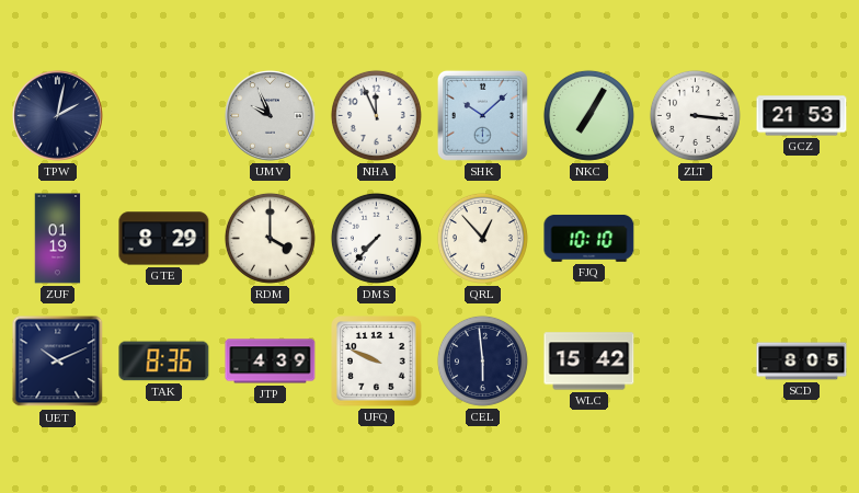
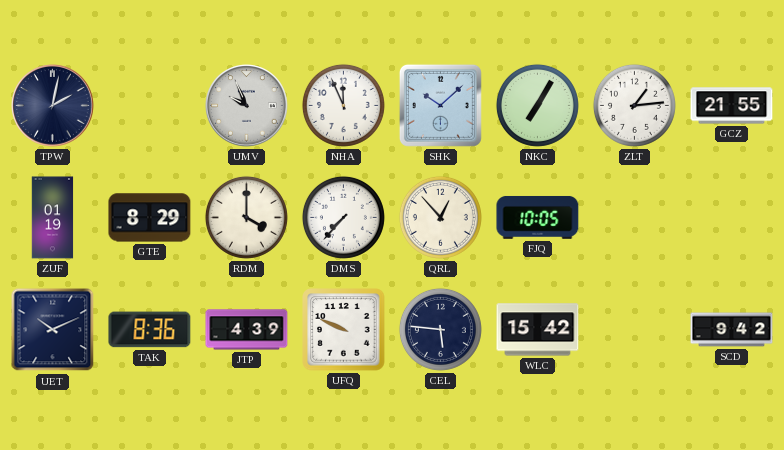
ZLT: 3:16 -> 1:14
GCZ: 21:53 -> 21:55
FJQ: 10:10 -> 10:05
CEL: 5:59 -> 5:46
SCD: 8:05 -> 9:42
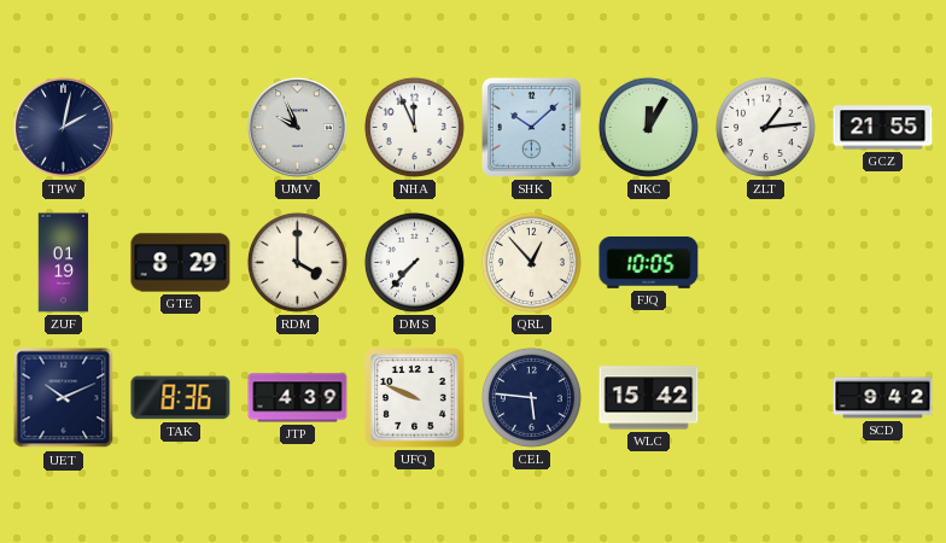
NKC: 7:05 -> 12:05
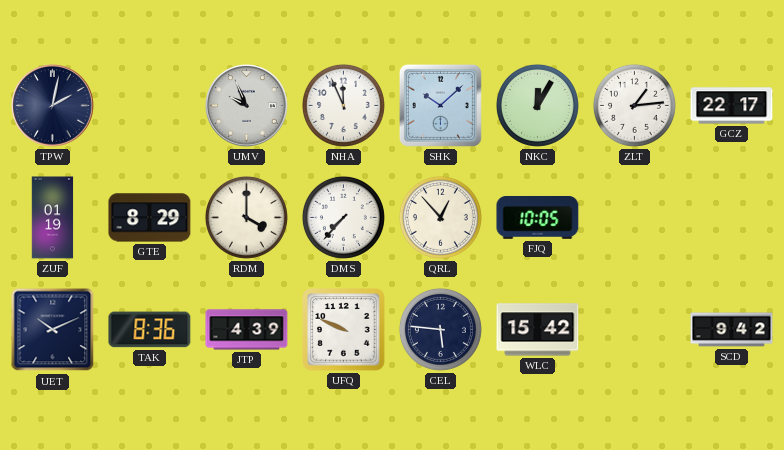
GCZ: 21:55 -> 22:17
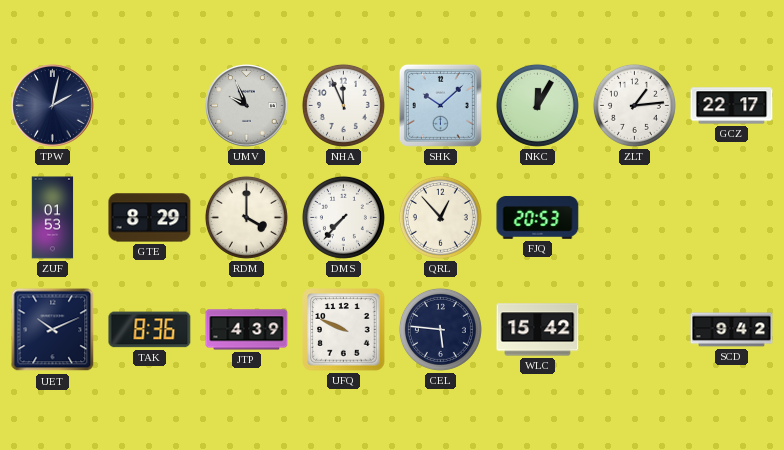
ZUF: 01:19 -> 01:53
FJQ: 10:05 -> 20:53
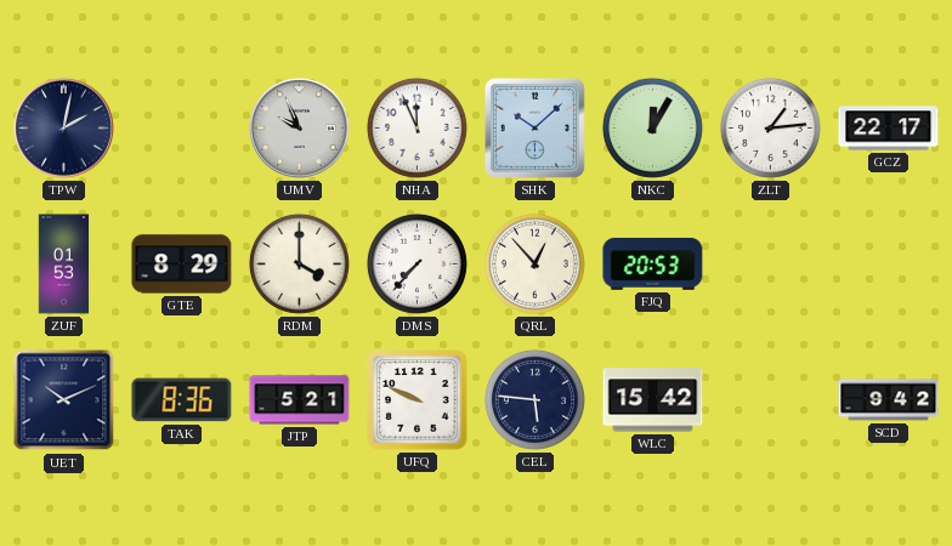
JTP: 4:39 -> 5:21
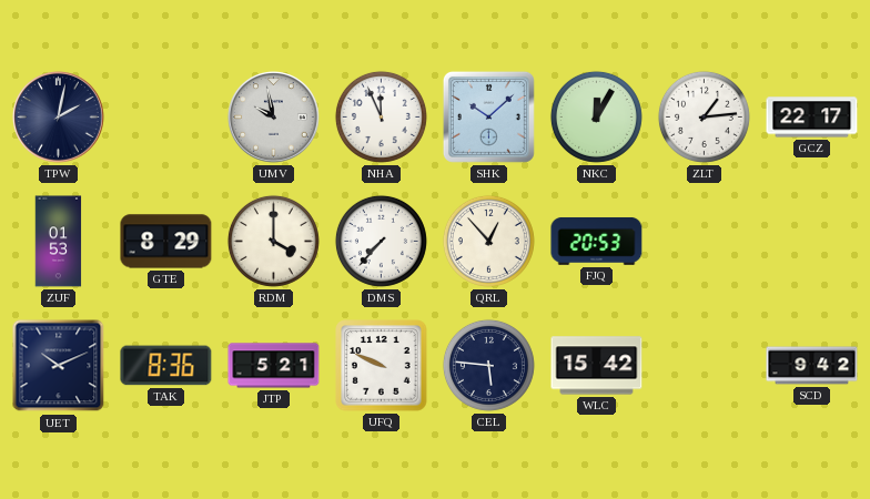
UMV: 9:56 -> 9:58
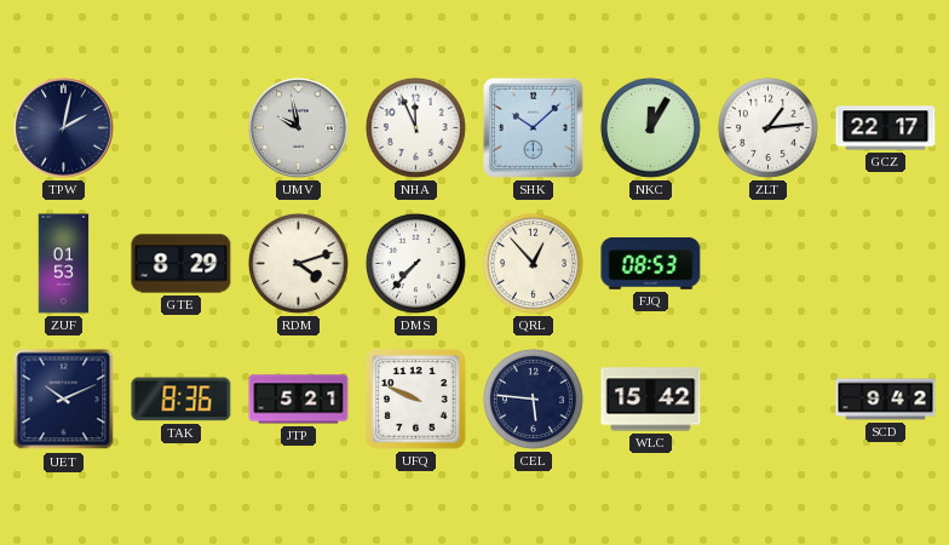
RDM: 4:00 -> 4:12
FJQ: 20:53 -> 08:53
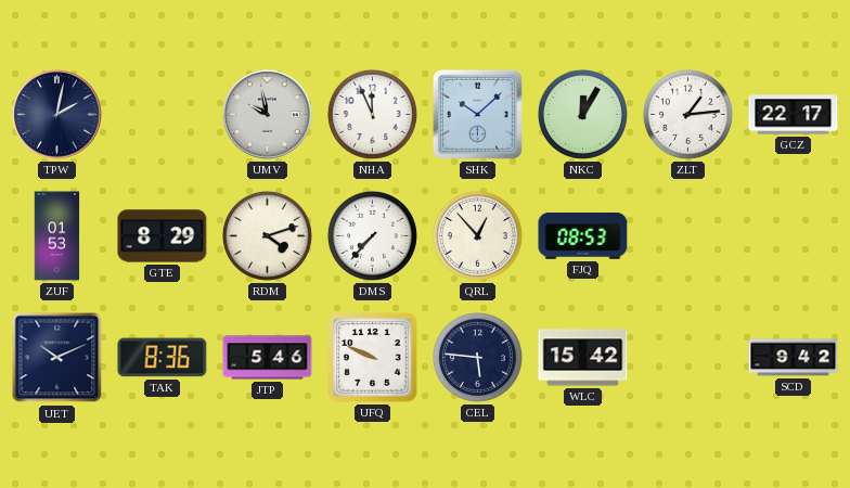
JTP: 5:21 -> 5:46
